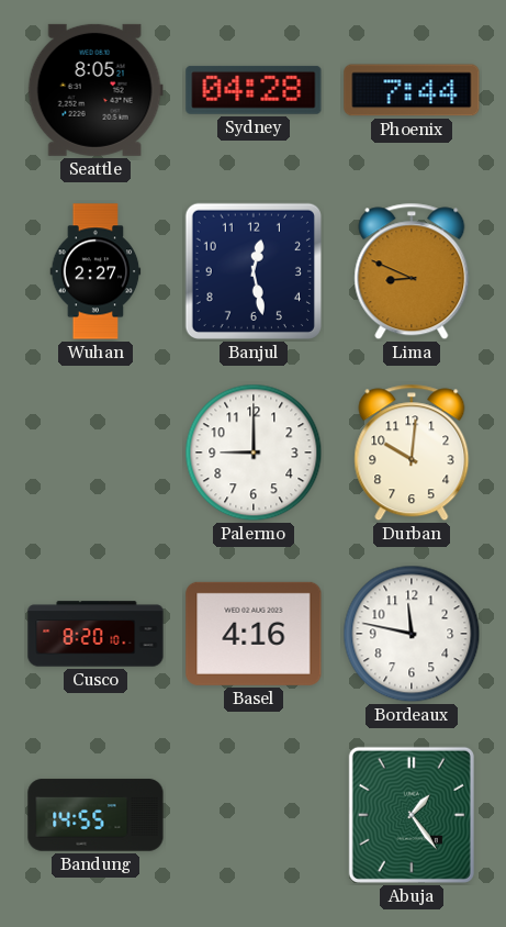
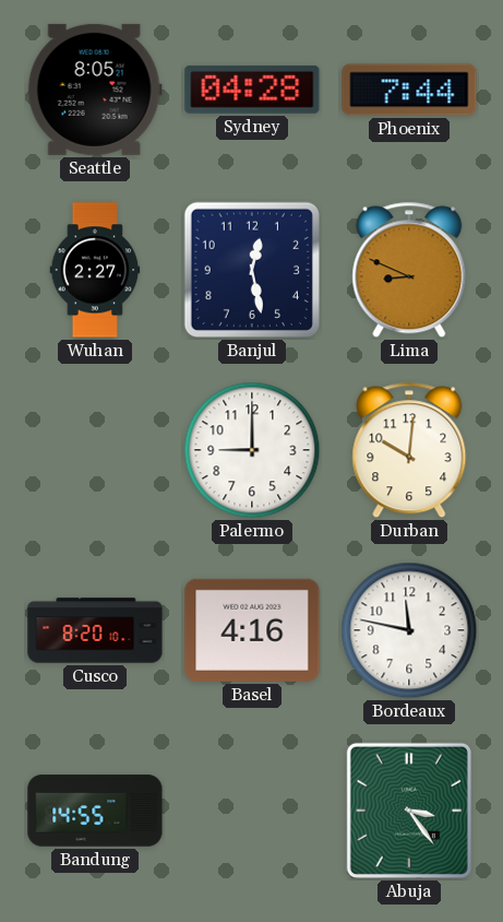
Abuja: 1:24 -> 3:24
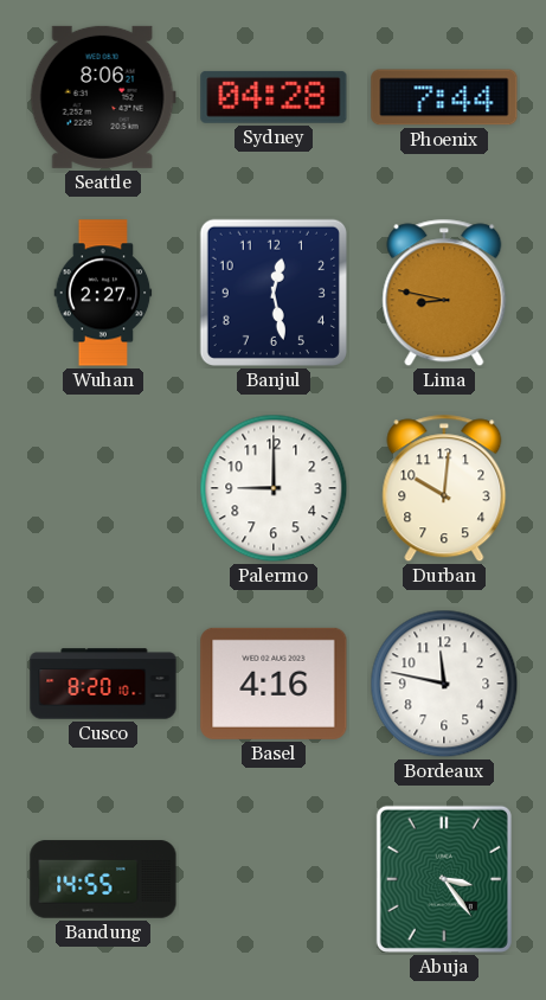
Seattle: 8:05 -> 8:06
Lima: 8:49 -> 8:47
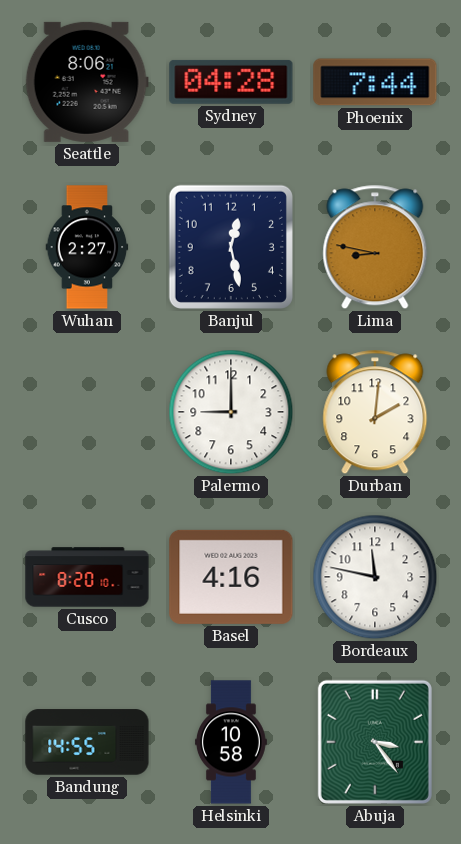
Durban: 10:01 -> 2:01
Helsinki: none -> 10:58
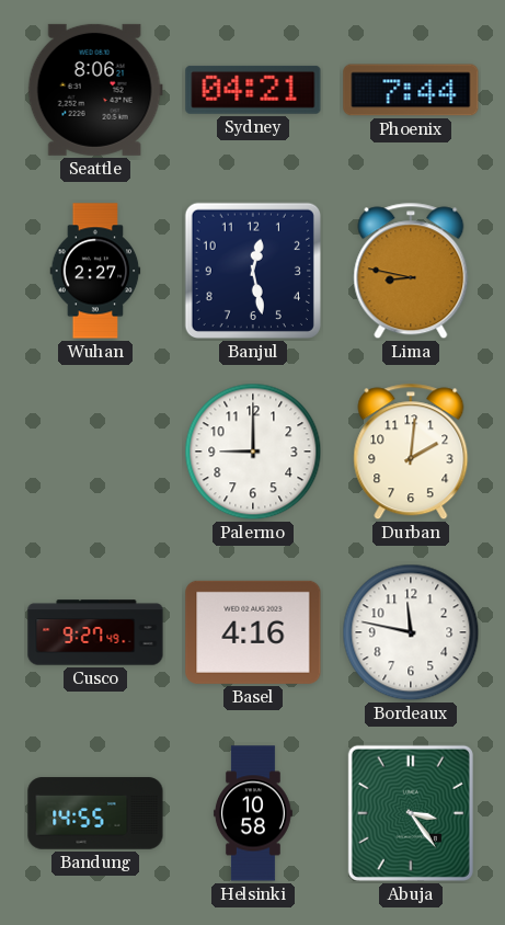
Sydney: 04:28 -> 04:21
Cusco: 8:20 -> 9:27
